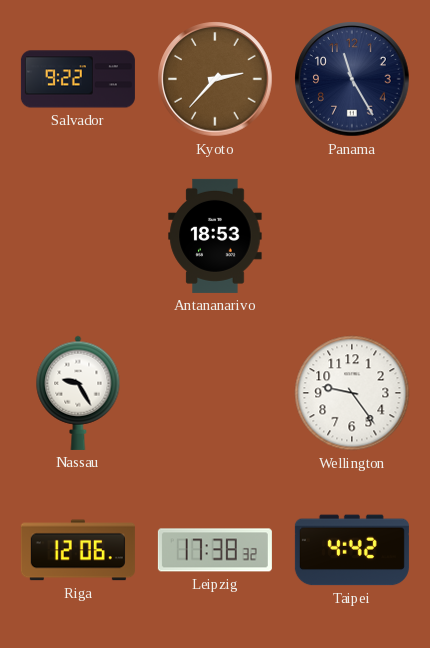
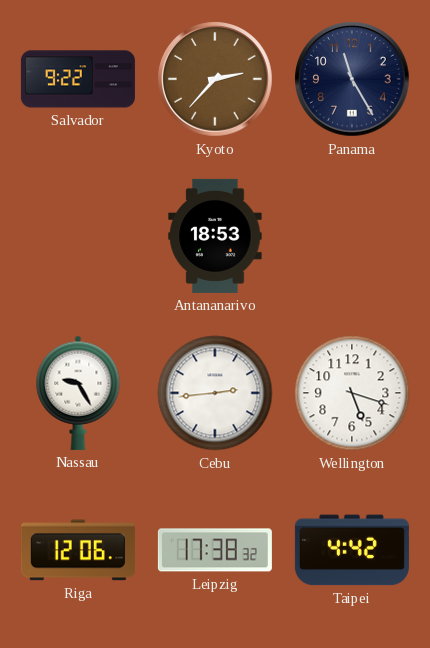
Cebu: none -> 2:44
Wellington: 9:24 -> 5:18
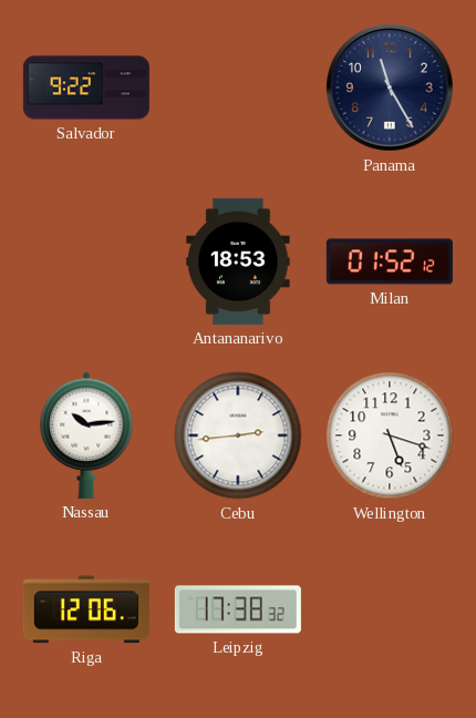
Kyoto: 2:37 -> none
Milan: none -> 01:52
Nassau: 9:25 -> 10:14
Taipei: 4:42 -> none
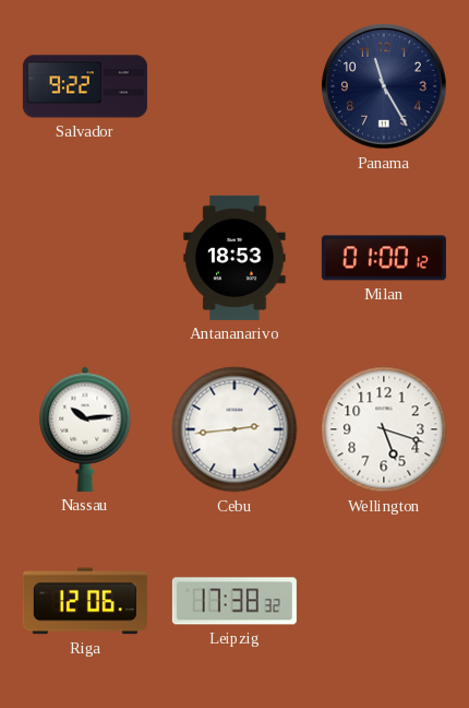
Milan: 01:52 -> 01:00
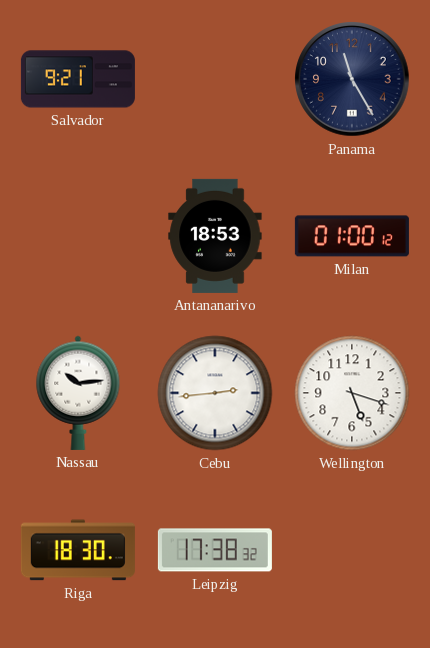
Salvador: 9:22 -> 9:21
Riga: 12:06 -> 18:30
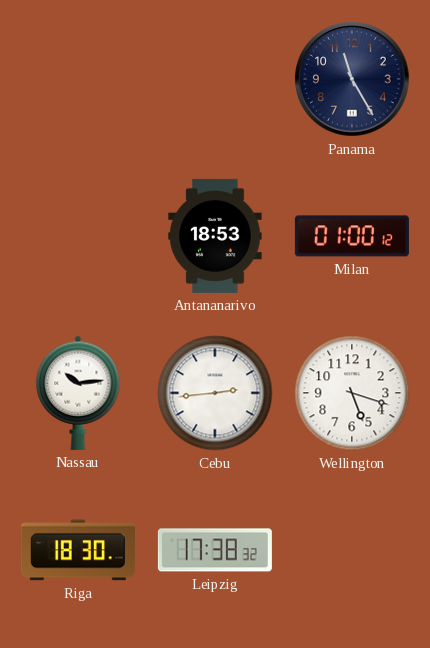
Salvador: 9:21 -> none
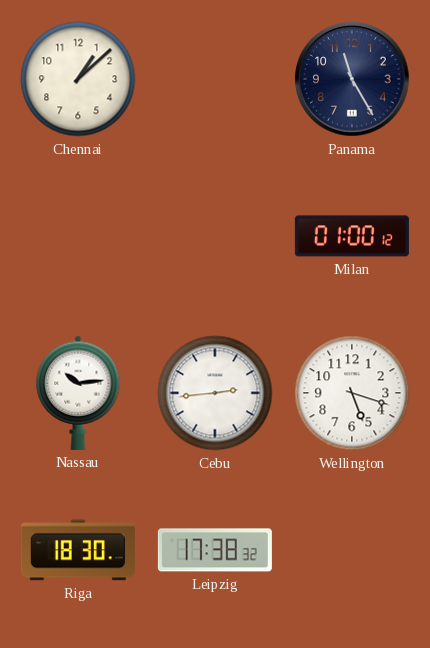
Chennai: none -> 1:08
Antananarivo: 18:53 -> none
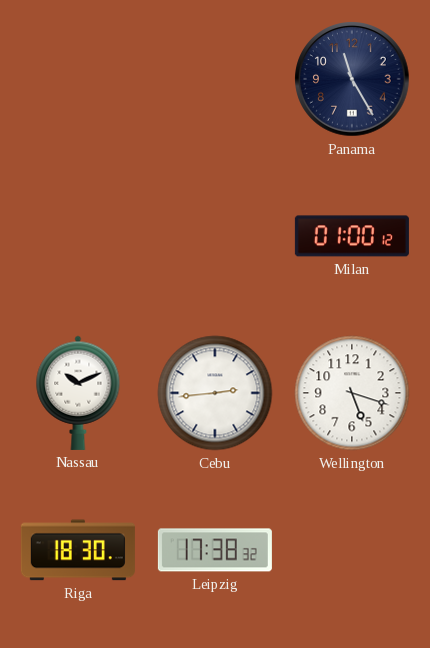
Chennai: 1:08 -> none
Nassau: 10:14 -> 10:11
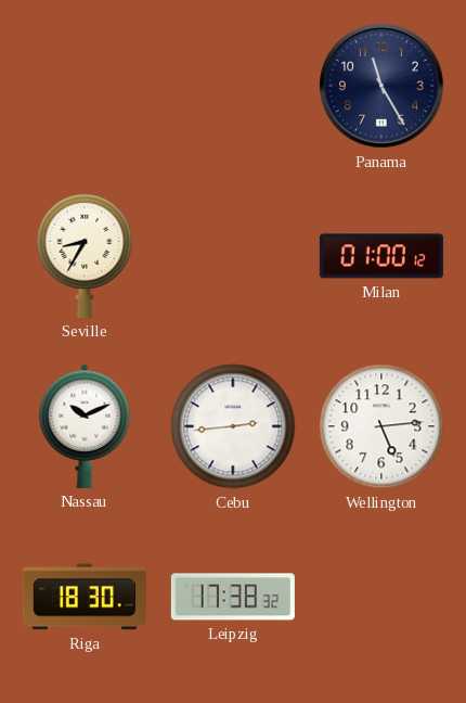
Seville: none -> 8:35
Wellington: 5:18 -> 5:14
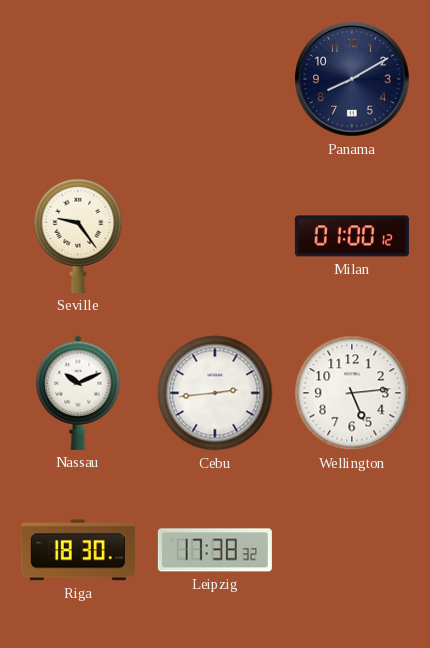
Panama: 11:25 -> 8:10
Seville: 8:35 -> 9:24
